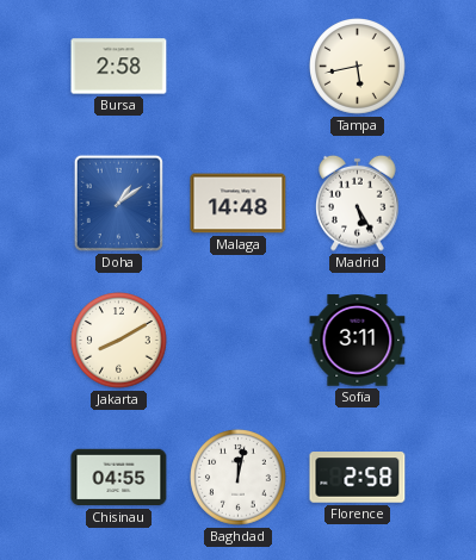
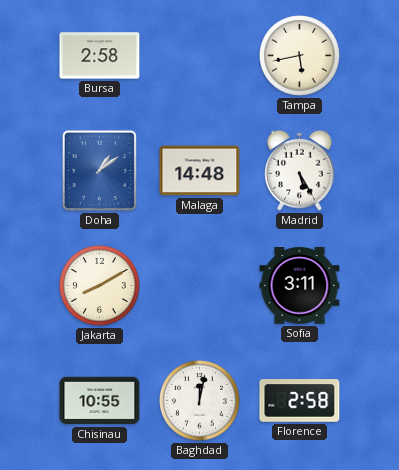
Chisinau: 04:55 -> 10:55
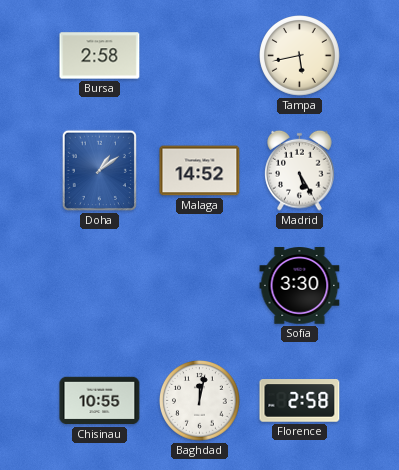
Malaga: 14:48 -> 14:52
Jakarta: 8:10 -> none
Sofia: 3:11 -> 3:30
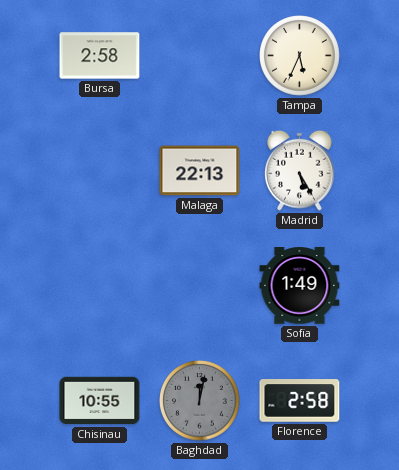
Tampa: 5:43 -> 5:34
Doha: 1:09 -> none
Malaga: 14:52 -> 22:13
Sofia: 3:30 -> 1:49
Baghdad dial: white -> grey
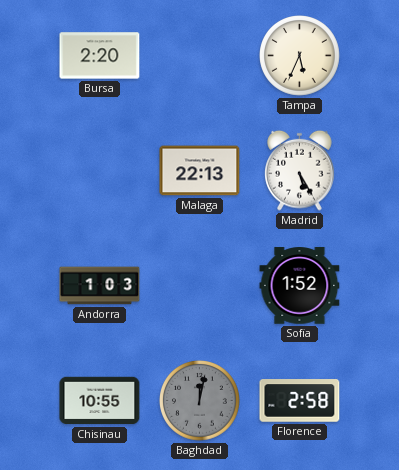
Bursa: 2:58 -> 2:20
Andorra: none -> 1:03
Sofia: 1:49 -> 1:52
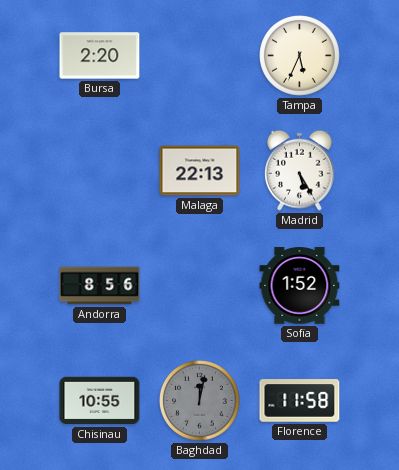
Andorra: 1:03 -> 8:56
Florence: 2:58 -> 11:58
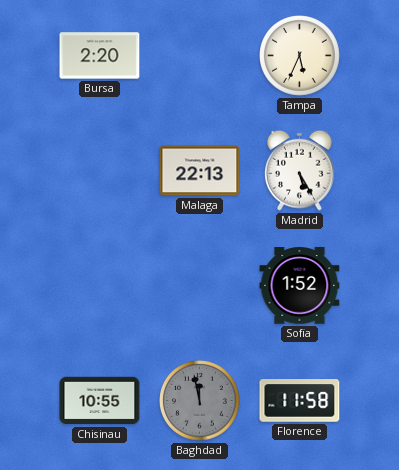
Andorra: 8:56 -> none
Baghdad: 12:02 -> 11:58
